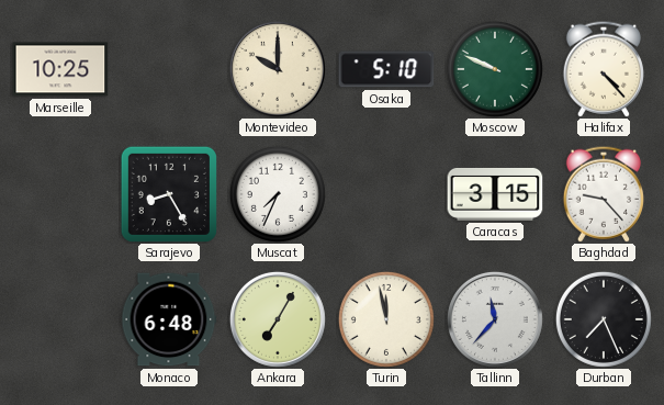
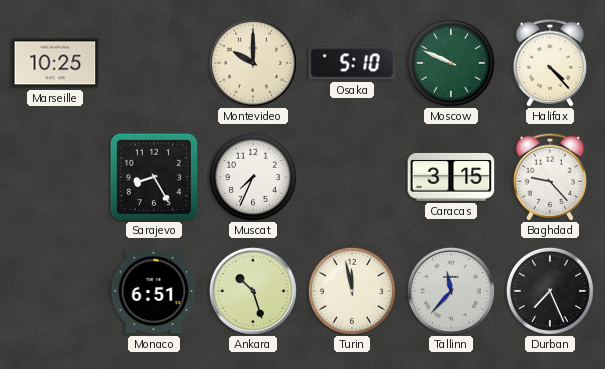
Monaco: 6:48 -> 6:51
Ankara: 7:05 -> 10:27
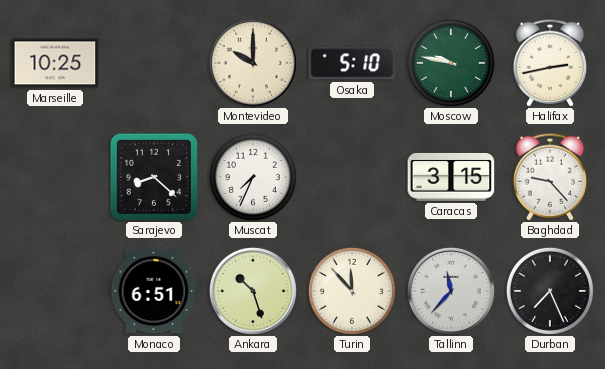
Moscow: 9:49 -> 9:47
Halifax: 4:23 -> 2:43
Sarajevo: 8:25 -> 8:22
Turin: 11:58 -> 11:53
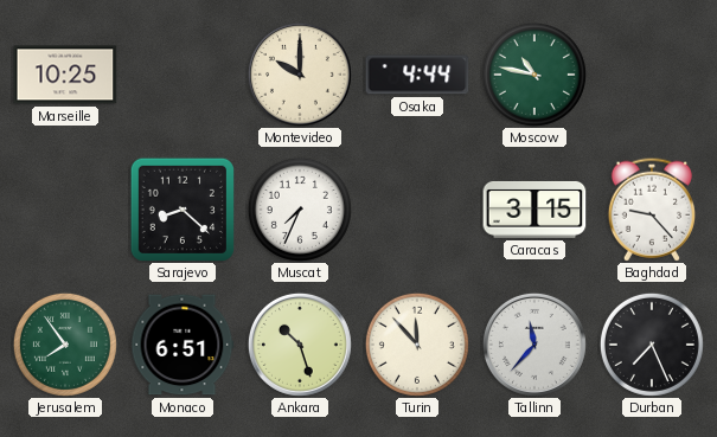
Osaka: 5:10 -> 4:44
Moscow: 9:47 -> 10:47
Halifax: 2:43 -> none
Jerusalem: none -> 7:54
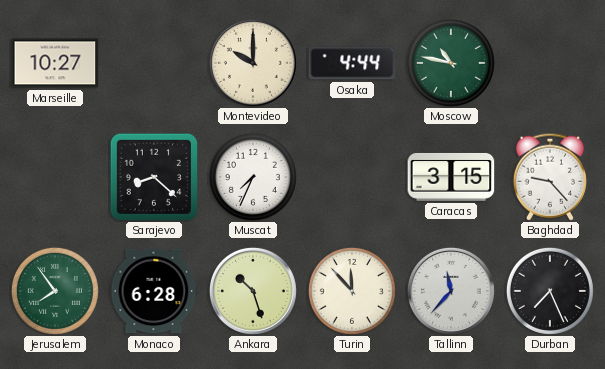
Marseille: 10:25 -> 10:27
Monaco: 6:51 -> 6:28
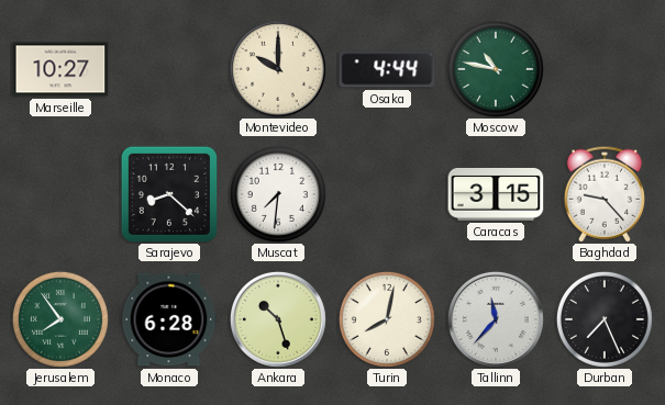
Muscat: 7:34 -> 7:31
Turin: 11:53 -> 8:02
